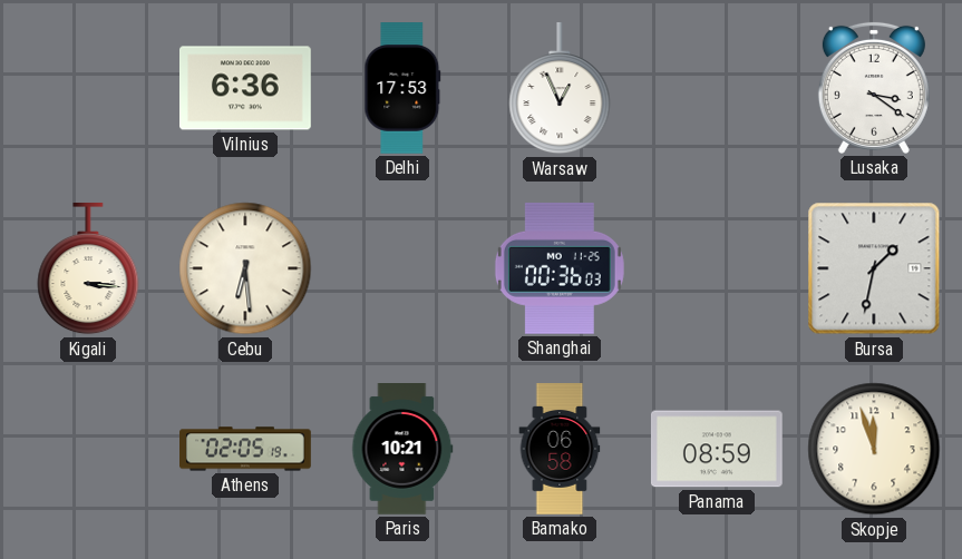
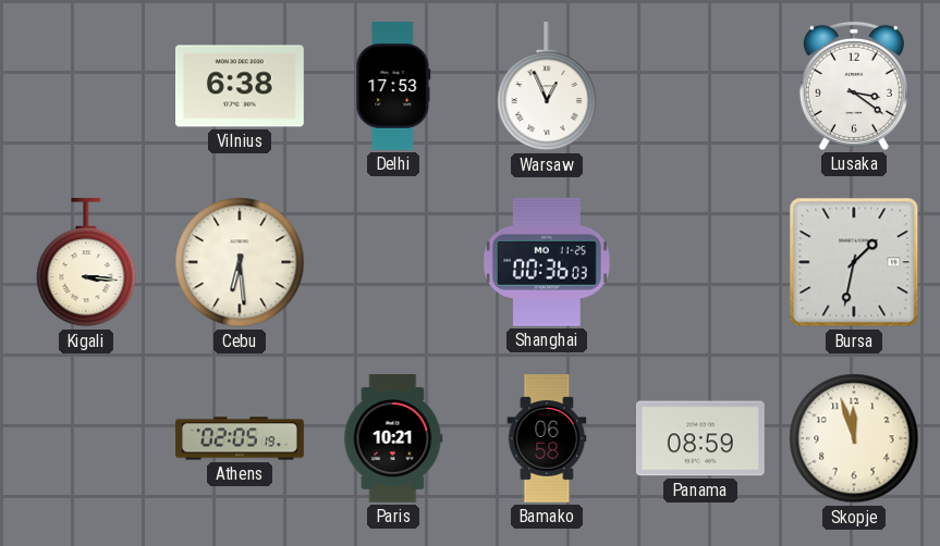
Vilnius: 6:36 -> 6:38
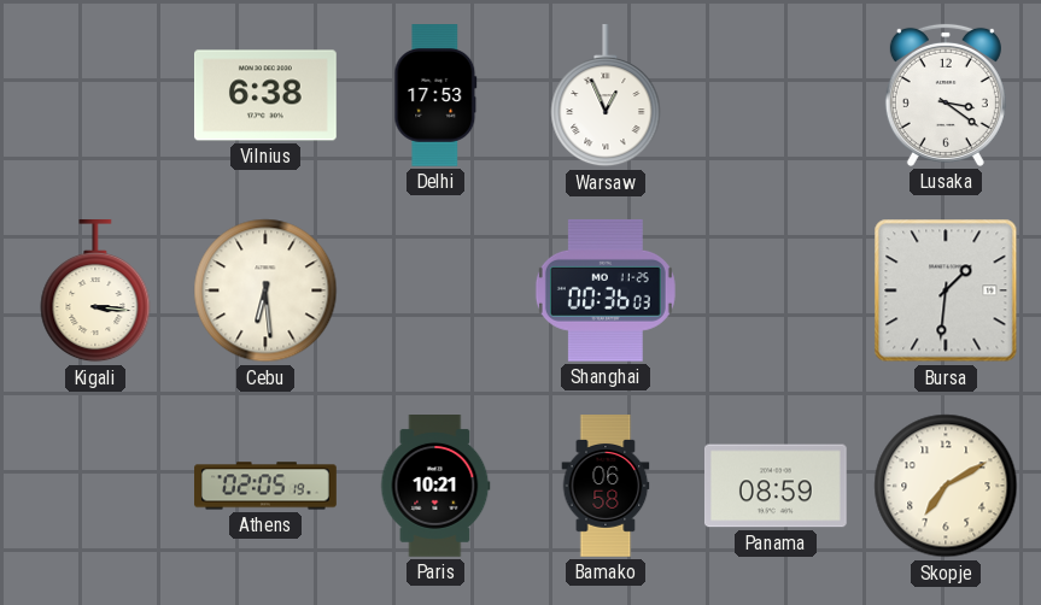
Bursa: 1:32 -> 1:31
Skopje: 11:57 -> 7:10
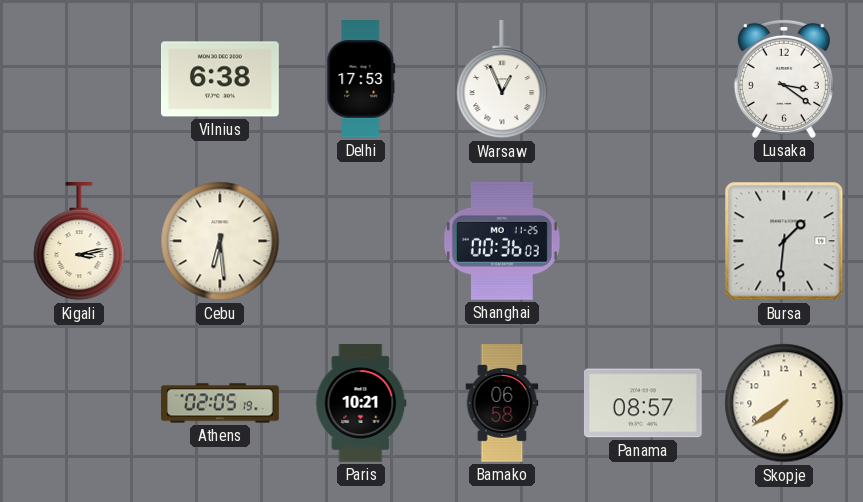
Kigali: 3:16 -> 3:13
Panama: 08:59 -> 08:57
Skopje: 7:10 -> 7:39
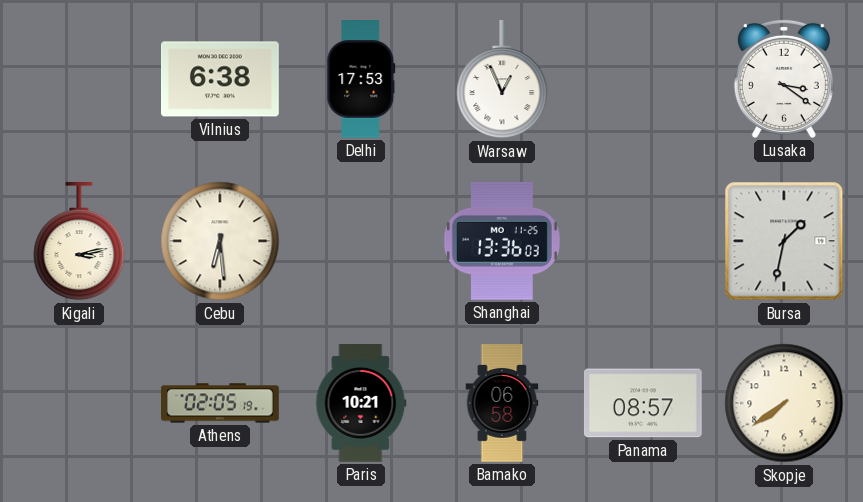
Shanghai: 00:36 -> 13:36
Bursa: 1:31 -> 1:32
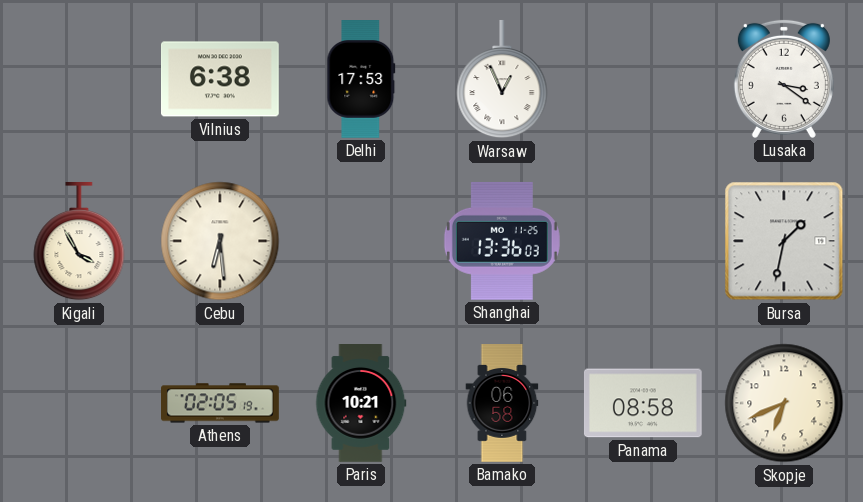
Kigali: 3:13 -> 3:55
Panama: 08:57 -> 08:58
Skopje: 7:39 -> 6:41
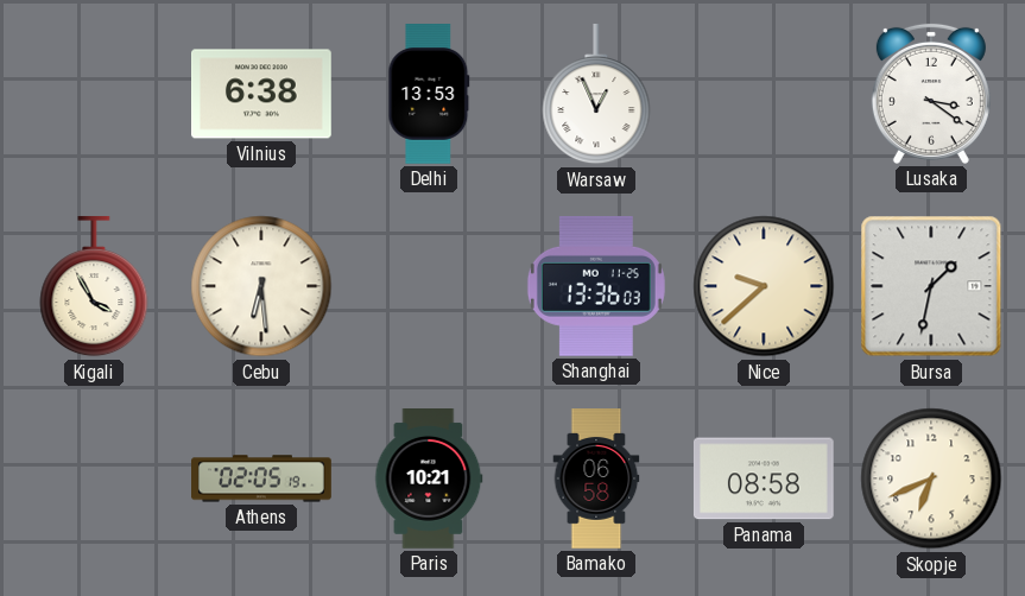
Delhi: 17:53 -> 13:53
Nice: none -> 9:38
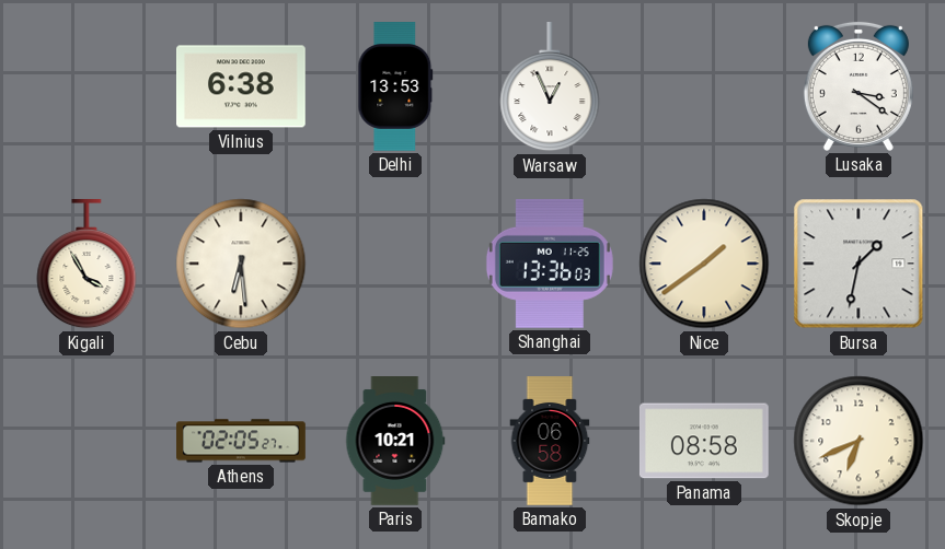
Nice: 9:38 -> 1:39
Athens: 02:05:19 -> 02:05:27
